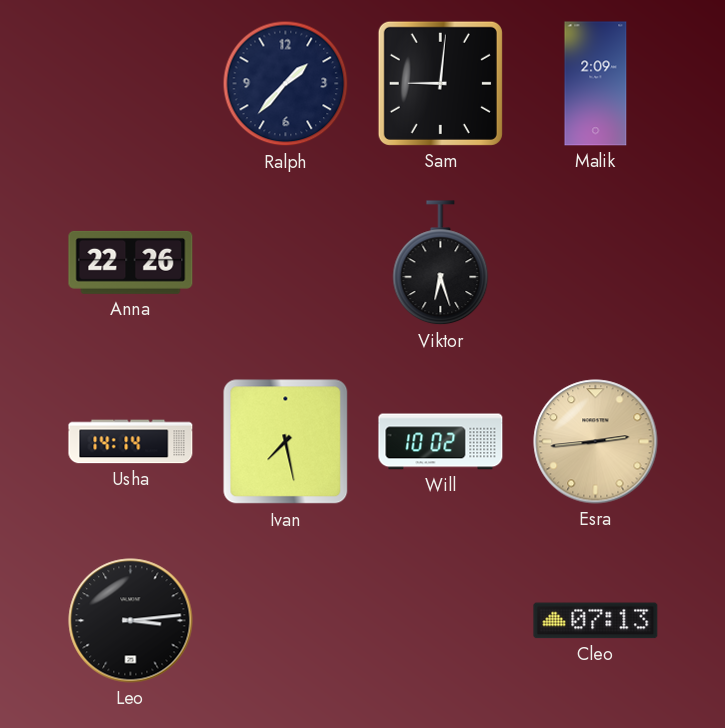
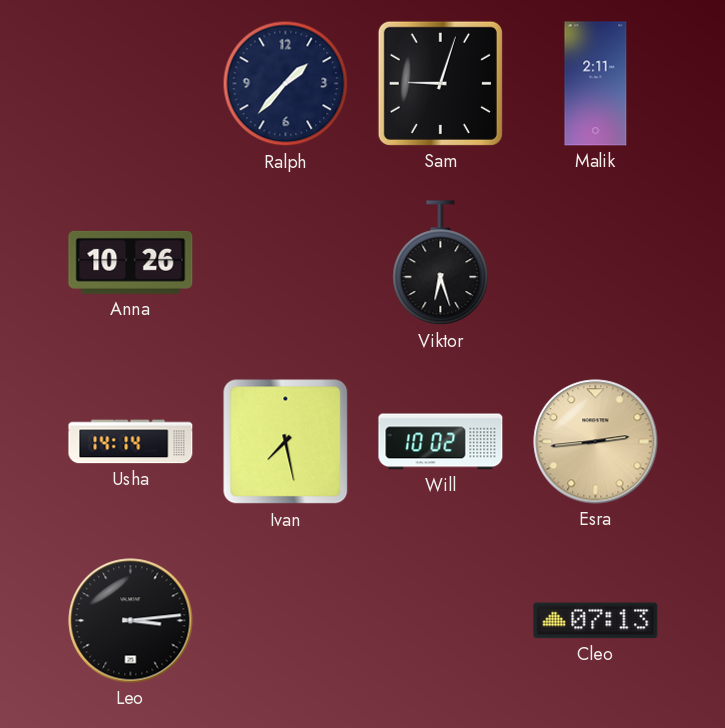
Sam: 9:01 -> 9:03
Malik: 2:09 -> 2:11
Anna: 22:26 -> 10:26
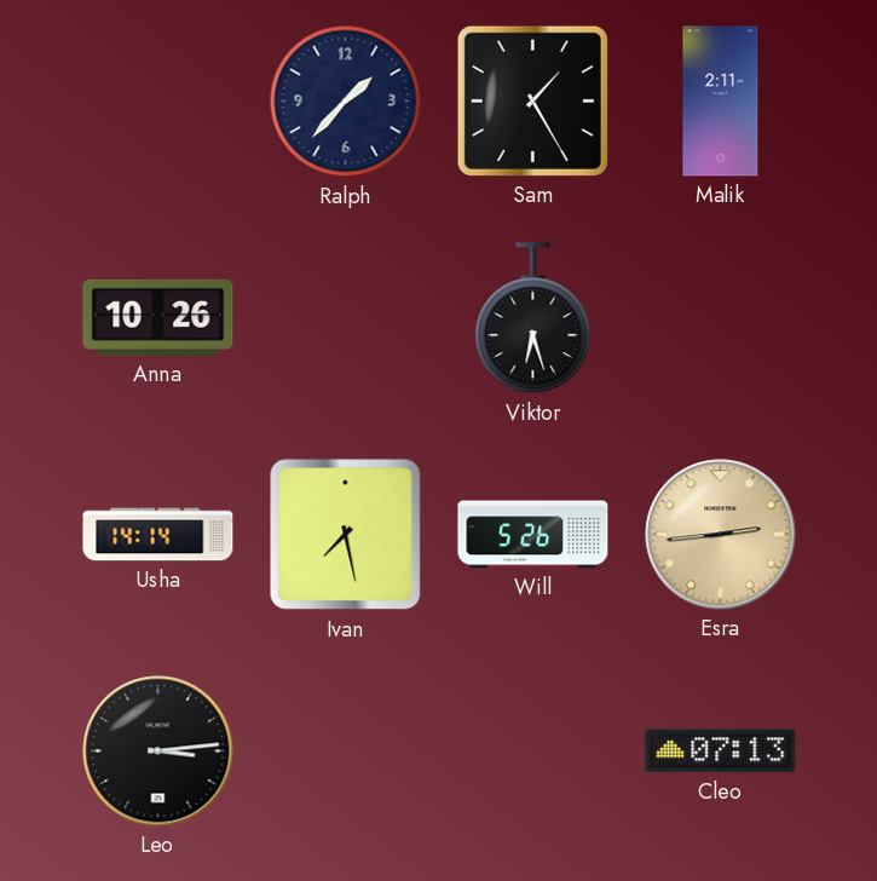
Sam: 9:03 -> 1:25
Will: 10:02 -> 5:26
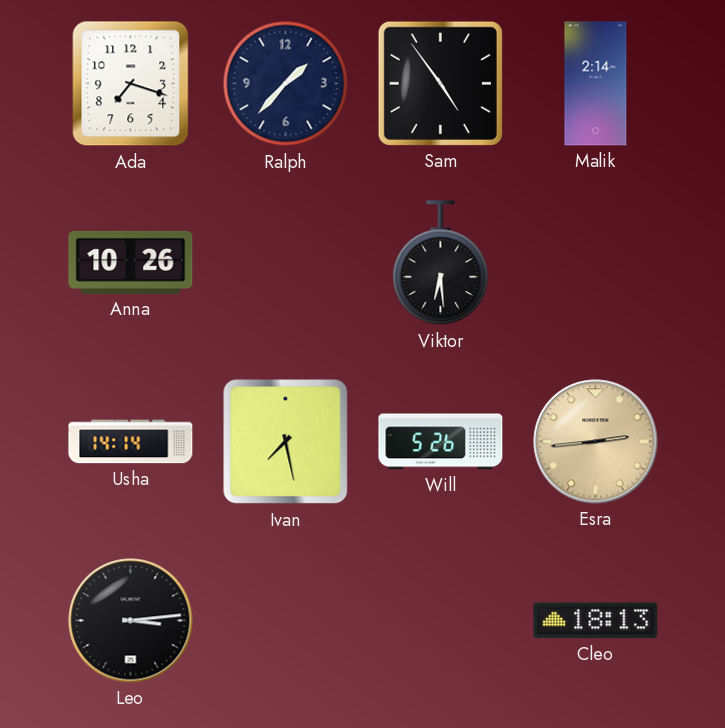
Ada: none -> 7:18
Sam: 1:25 -> 4:54
Malik: 2:11 -> 2:14
Viktor: 6:27 -> 6:29
Cleo: 07:13 -> 18:13
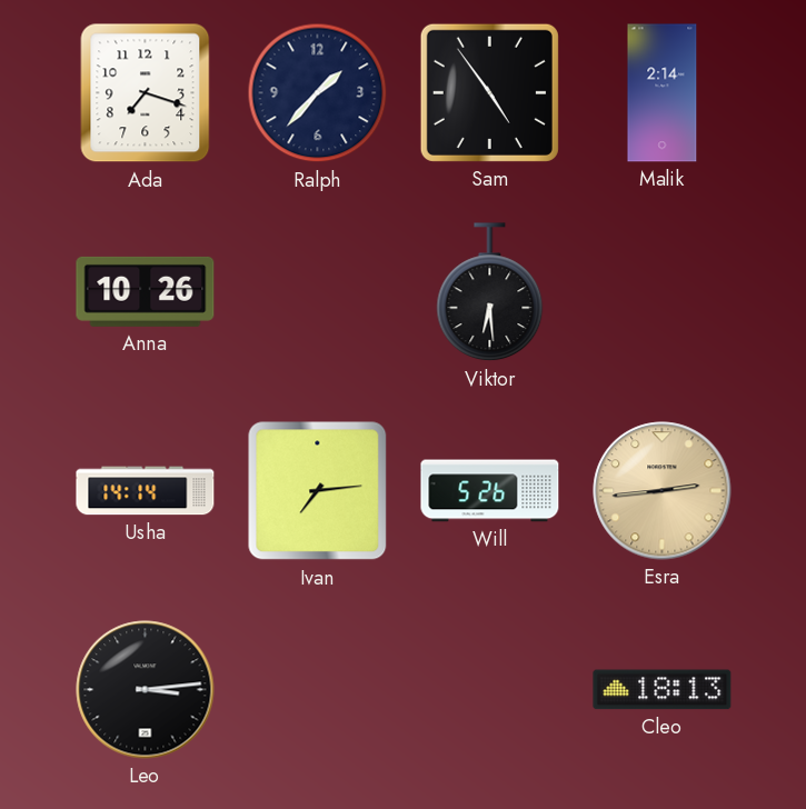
Ivan: 7:28 -> 7:14
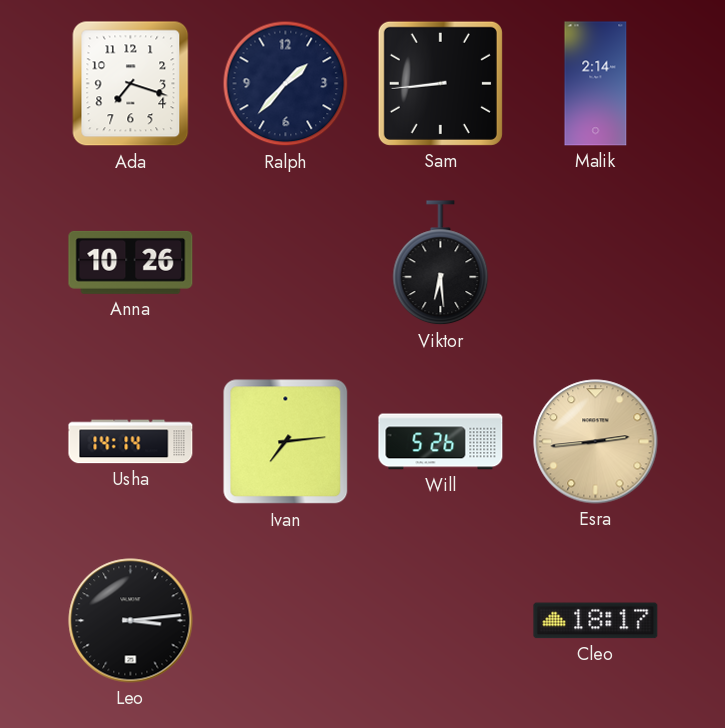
Sam: 4:54 -> 8:44
Cleo: 18:13 -> 18:17
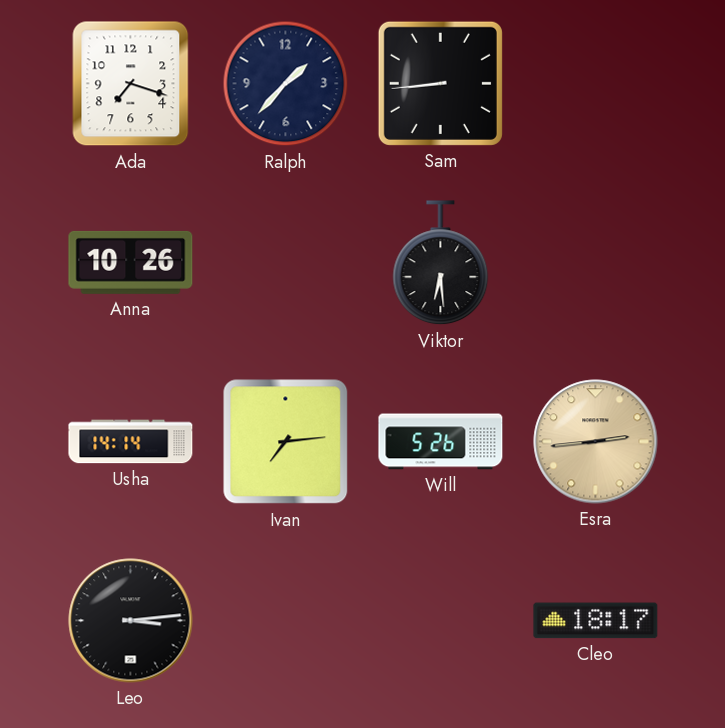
Malik: 2:14 -> none
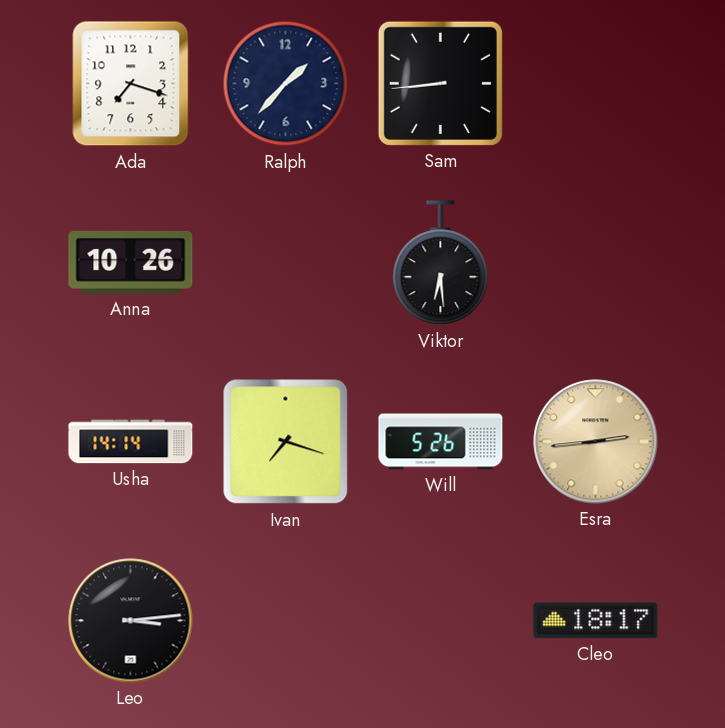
Ivan: 7:14 -> 7:18
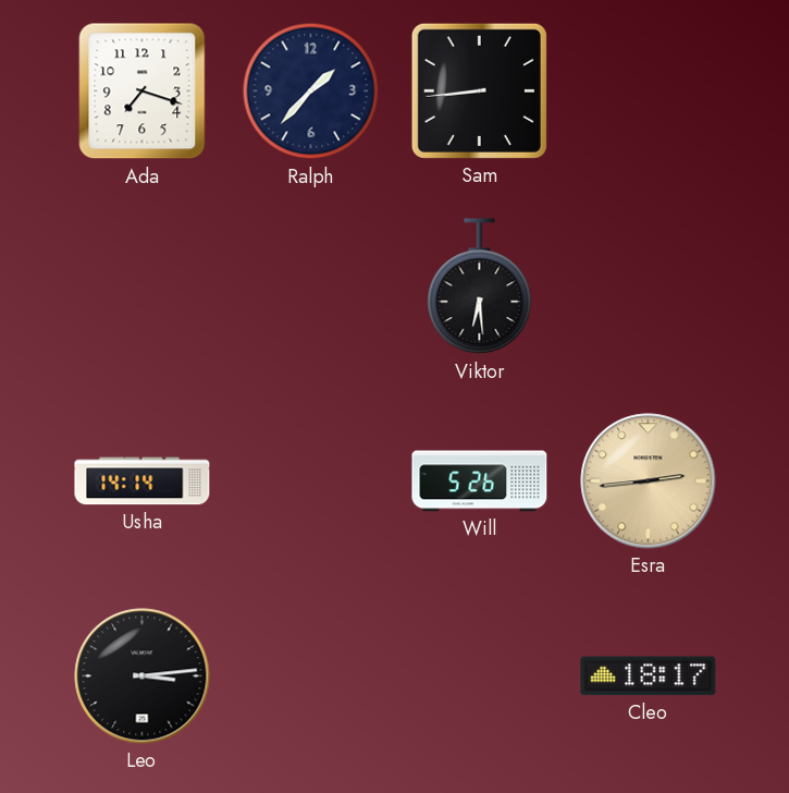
Anna: 10:26 -> none
Ivan: 7:18 -> none
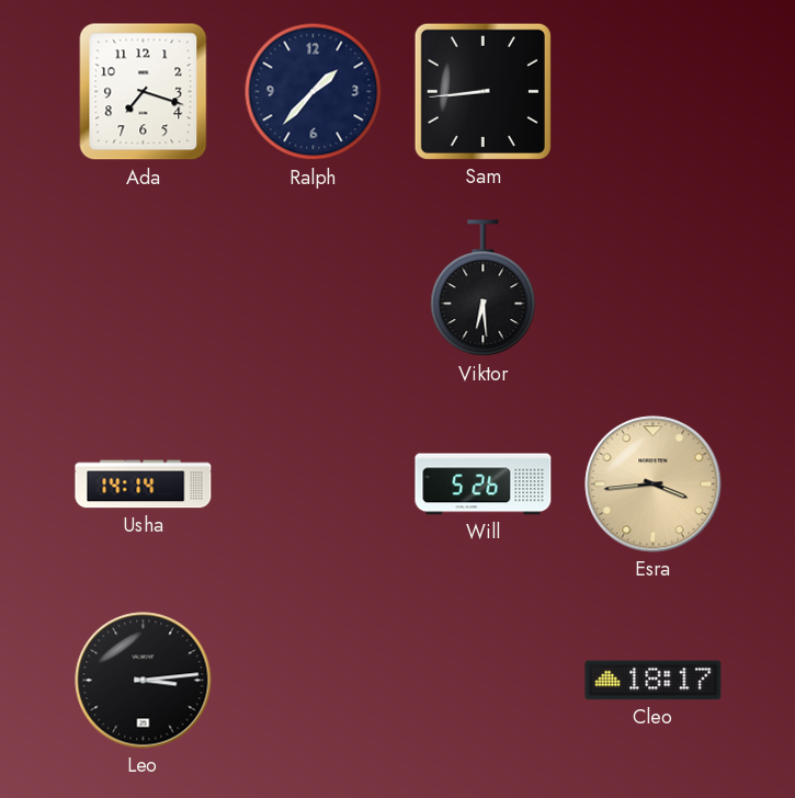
Esra: 2:44 -> 3:44
